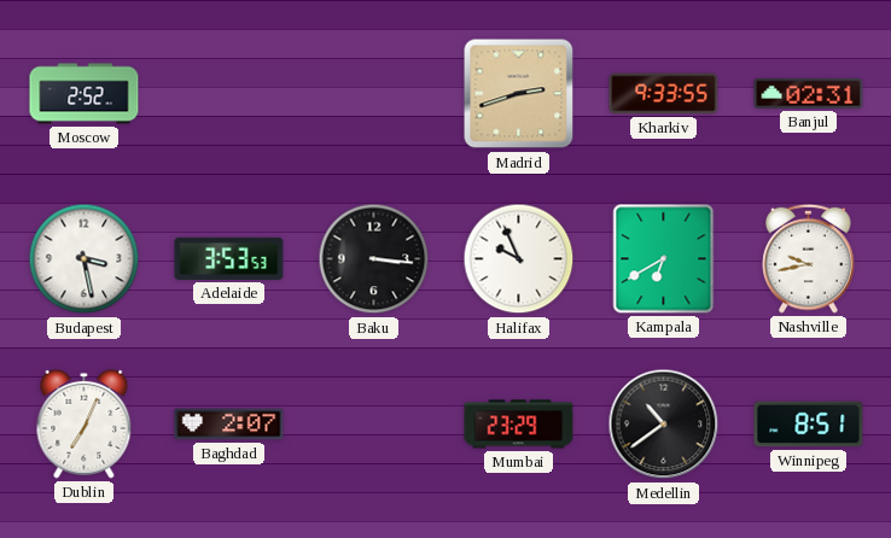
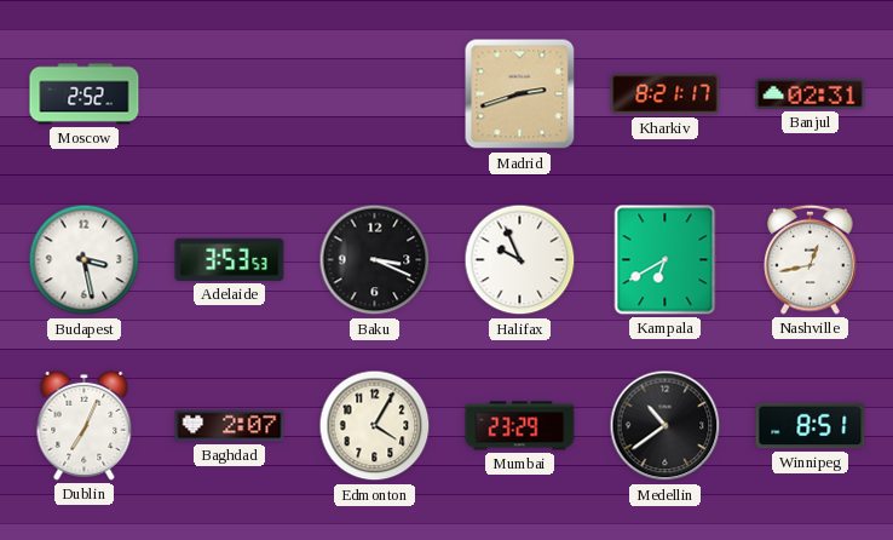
Kharkiv: 9:33 -> 8:21
Baku: 3:16 -> 3:19
Nashville: 9:43 -> 12:43
Edmonton: none -> 4:05
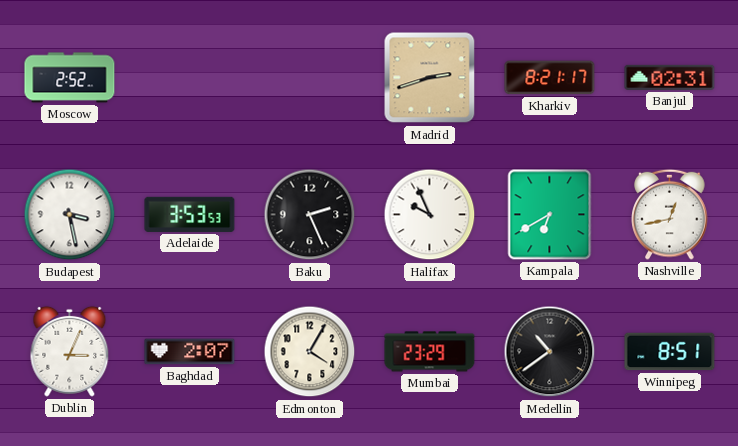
Baku: 3:19 -> 2:26
Dublin: 7:04 -> 3:04
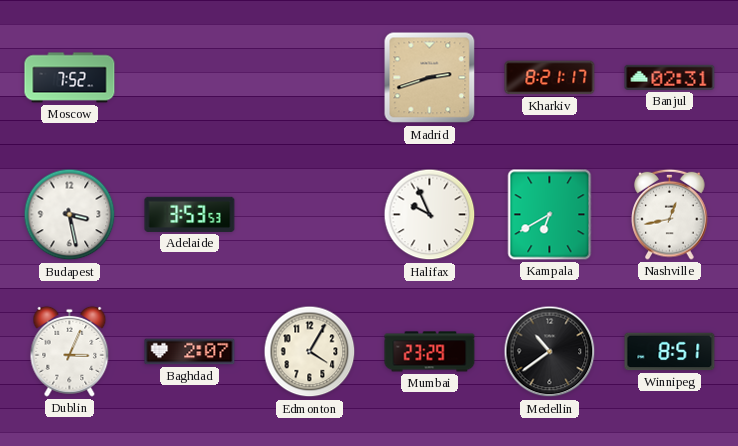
Moscow: 2:52 -> 7:52
Baku: 2:26 -> none
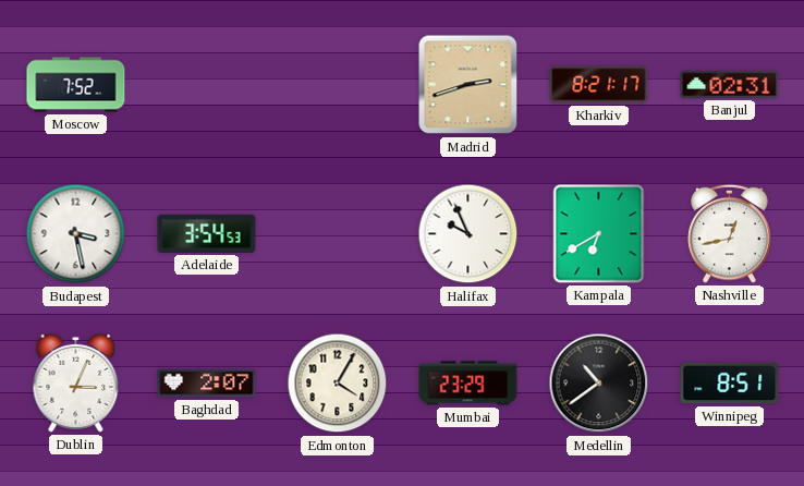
Adelaide: 3:53 -> 3:54
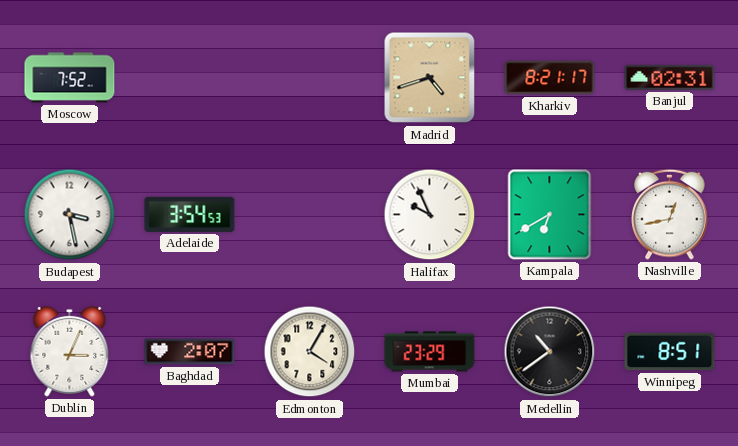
Madrid: 2:42 -> 4:42
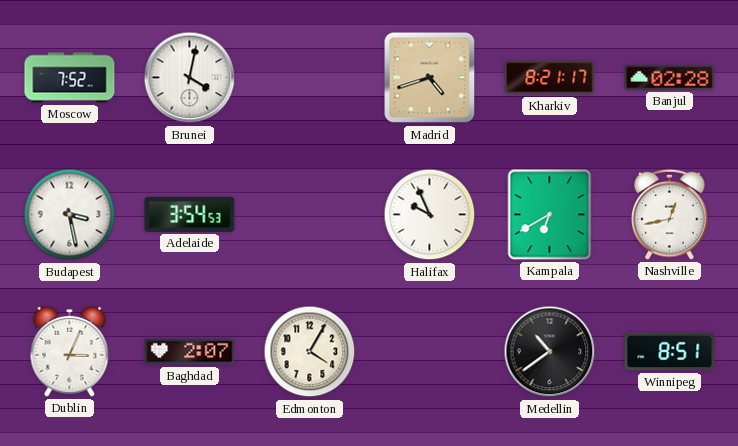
Brunei: none -> 4:02
Banjul: 02:31 -> 02:28
Mumbai: 23:29 -> none
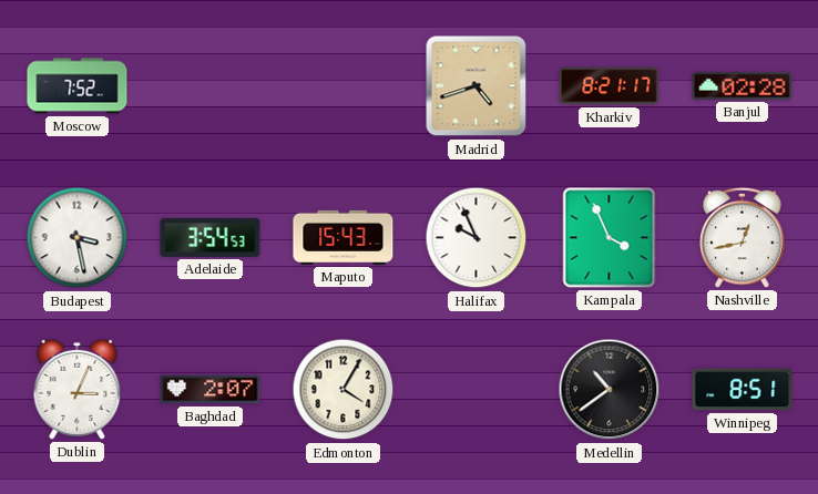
Brunei: 4:02 -> none
Maputo: none -> 15:43
Kampala: 6:40 -> 3:56
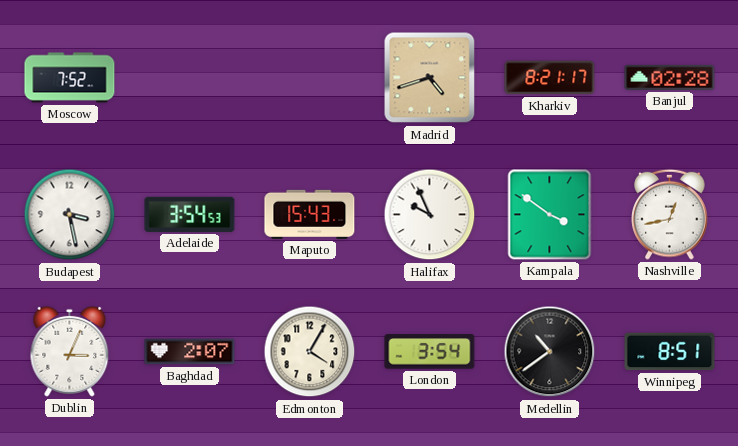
Kampala: 3:56 -> 3:51
London: none -> 3:54
